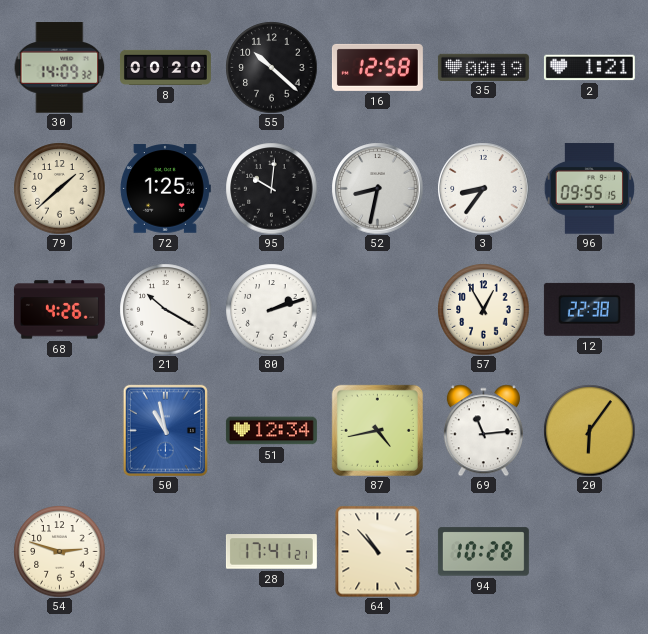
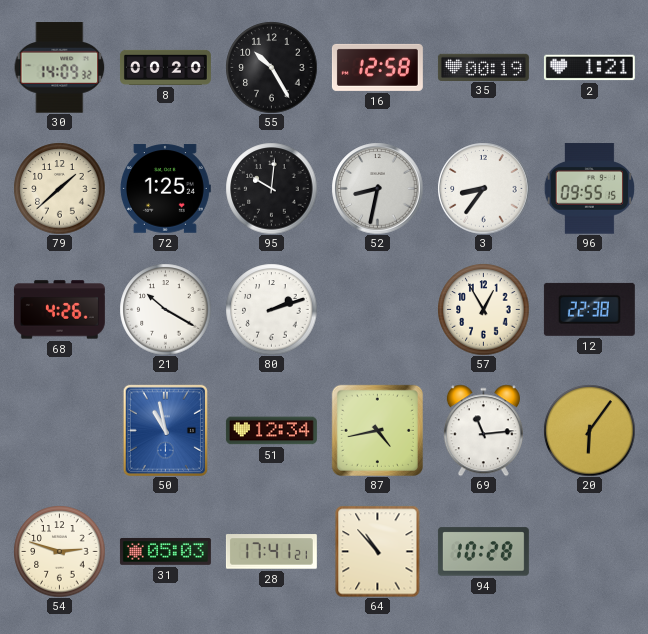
55: 10:22 -> 10:25
31: none -> 05:03
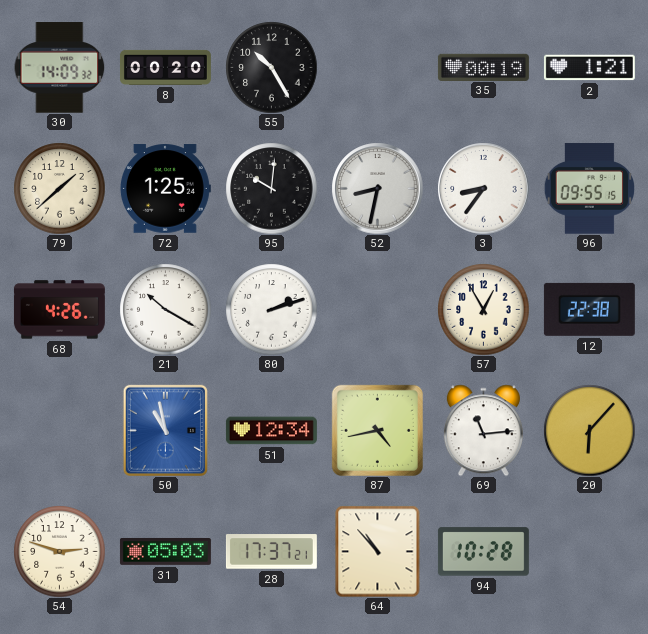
16: 12:58 -> none
20: 6:06 -> 6:07
28: 17:41 -> 17:37
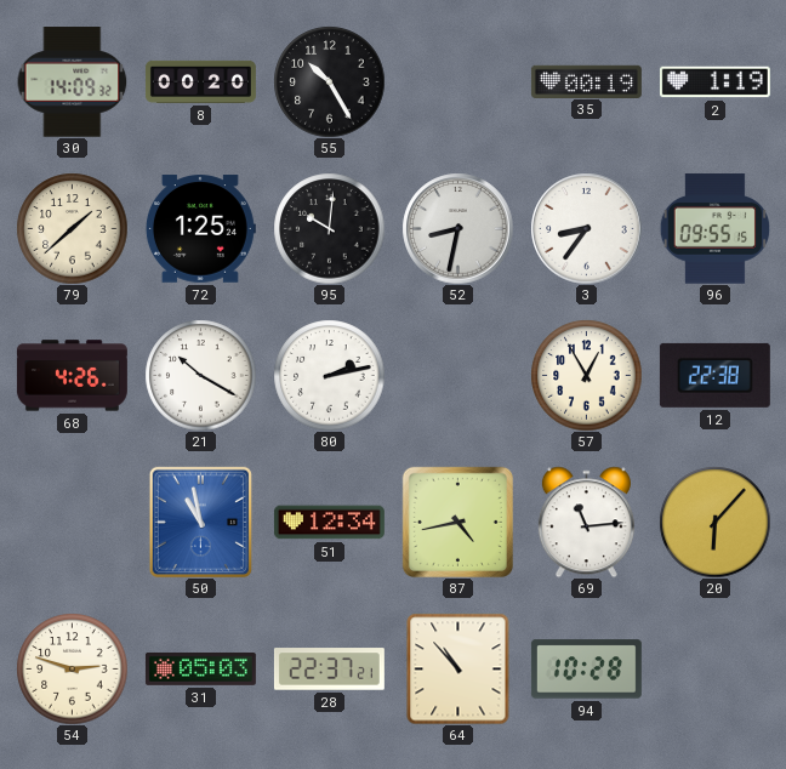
2: 1:21 -> 1:19
80: 2:12 -> 2:13
28: 17:37 -> 22:37
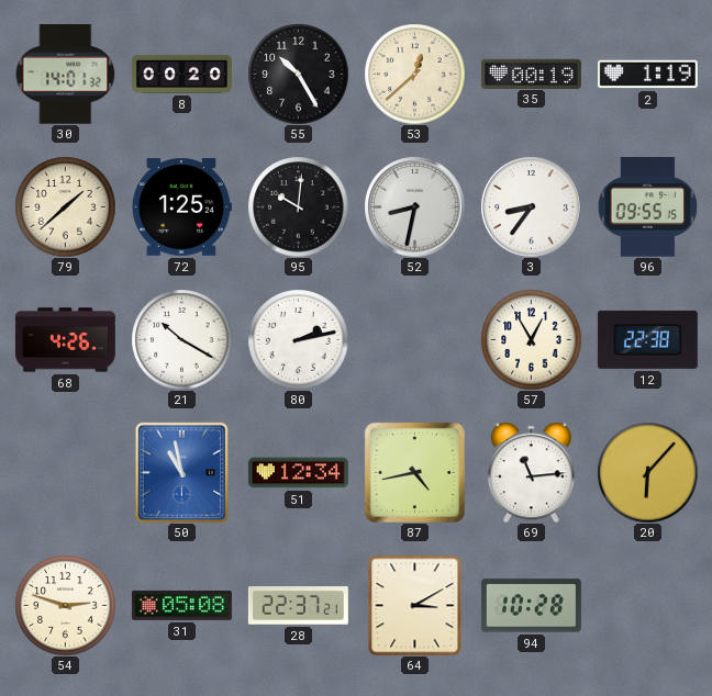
30: 14:09 -> 14:01
53: none -> 12:38
31: 05:03 -> 05:08
64: 10:53 -> 3:10
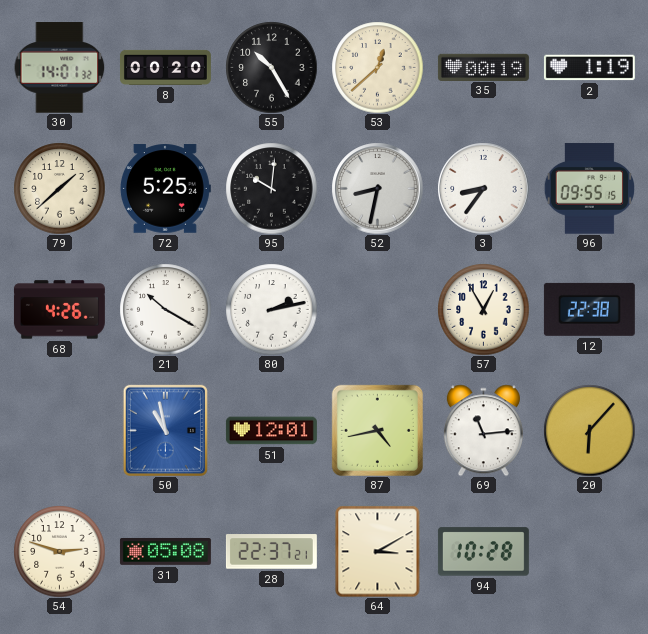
72: 1:25 -> 5:25
51: 12:34 -> 12:01
